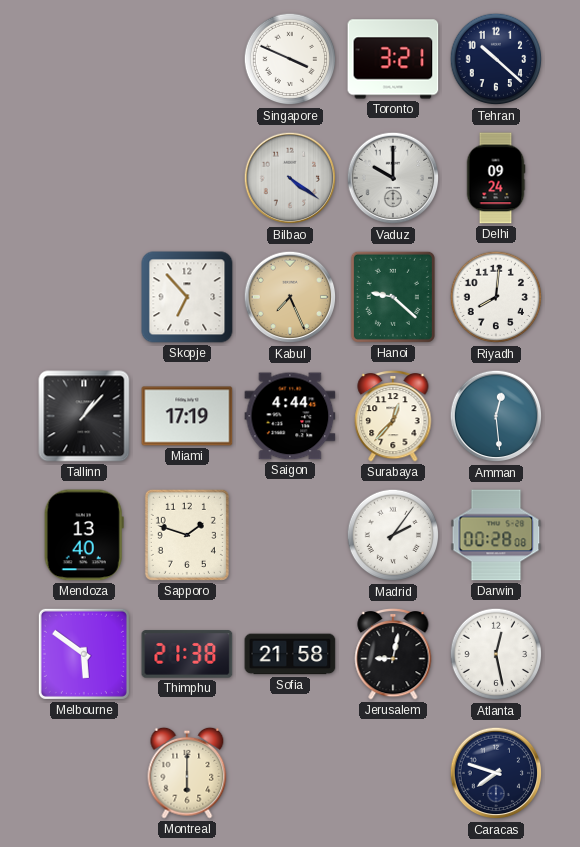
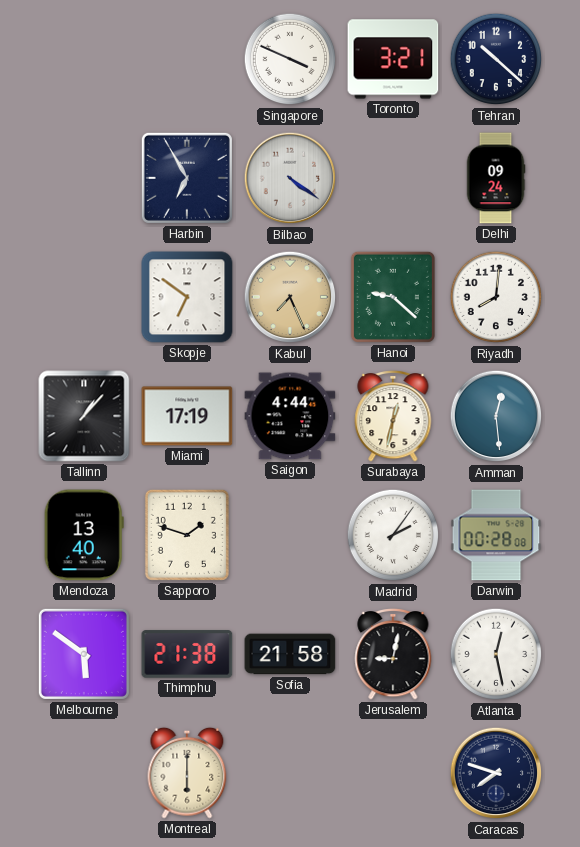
Harbin: none -> 6:55
Vaduz: 10:00 -> none
Skopje: 6:53 -> 6:51
Surabaya: 12:37 -> 12:32
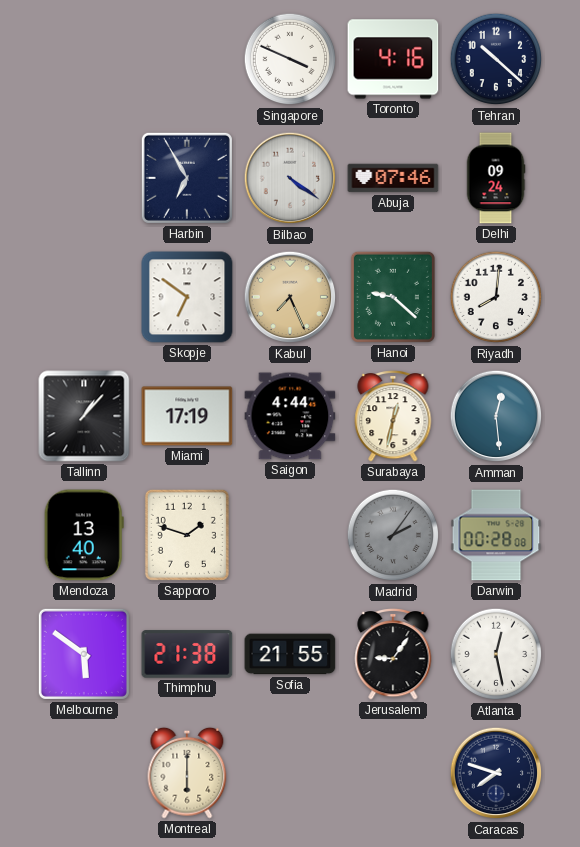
Toronto: 3:21 -> 4:16
Abuja: none -> 07:46
Madrid dial: white -> grey
Sofia: 21:58 -> 21:55
Jerusalem: 9:02 -> 9:06
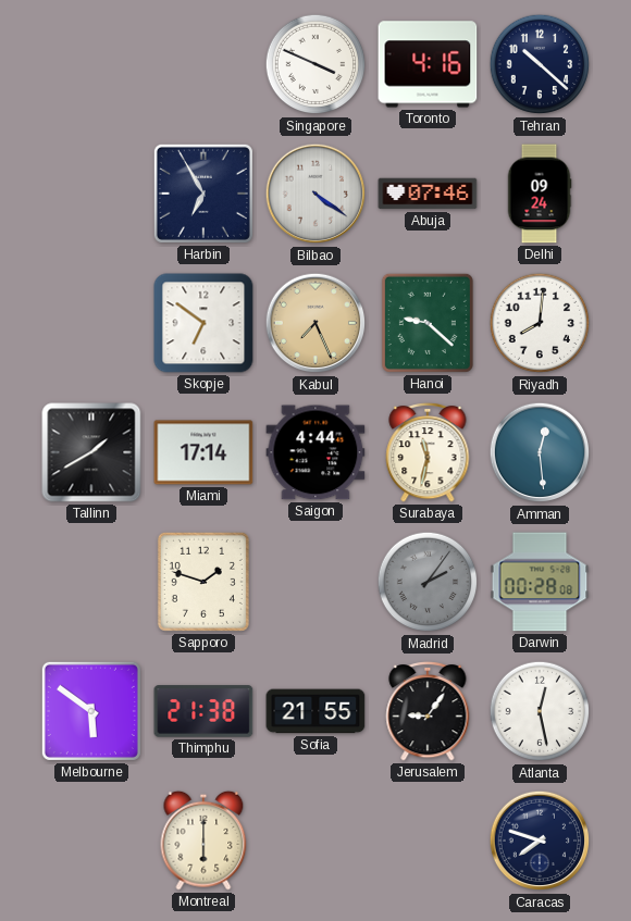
Tallinn: 1:07 -> 1:40
Miami: 17:19 -> 17:14
Surabaya: 12:32 -> 11:32
Mendoza: 13:40 -> none
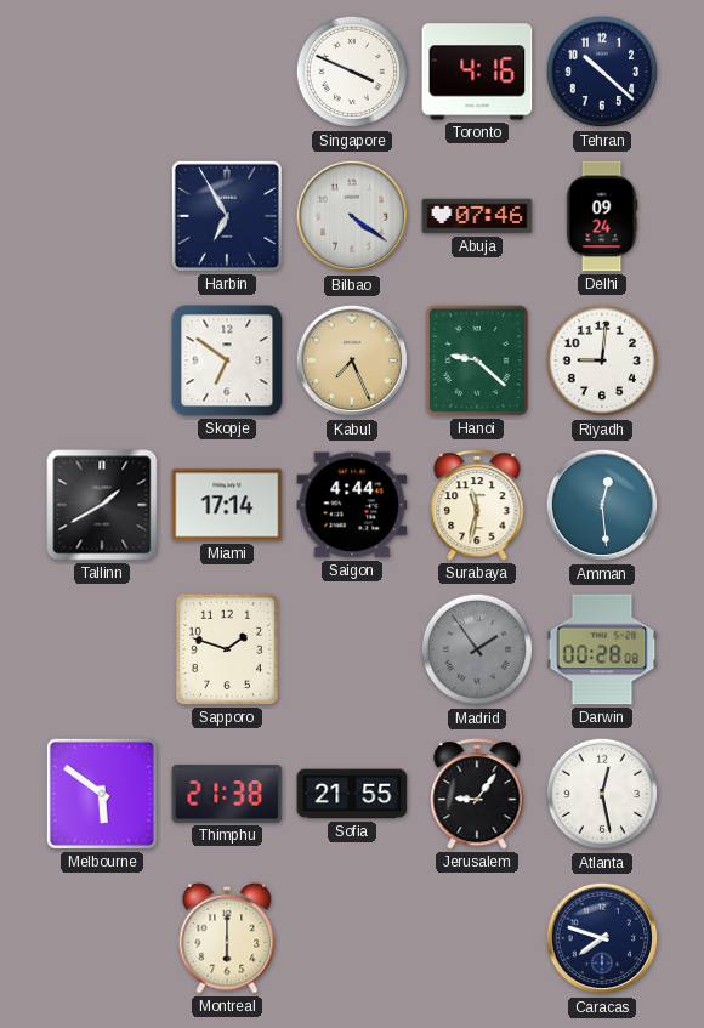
Riyadh: 8:01 -> 9:01
Madrid: 2:06 -> 1:54
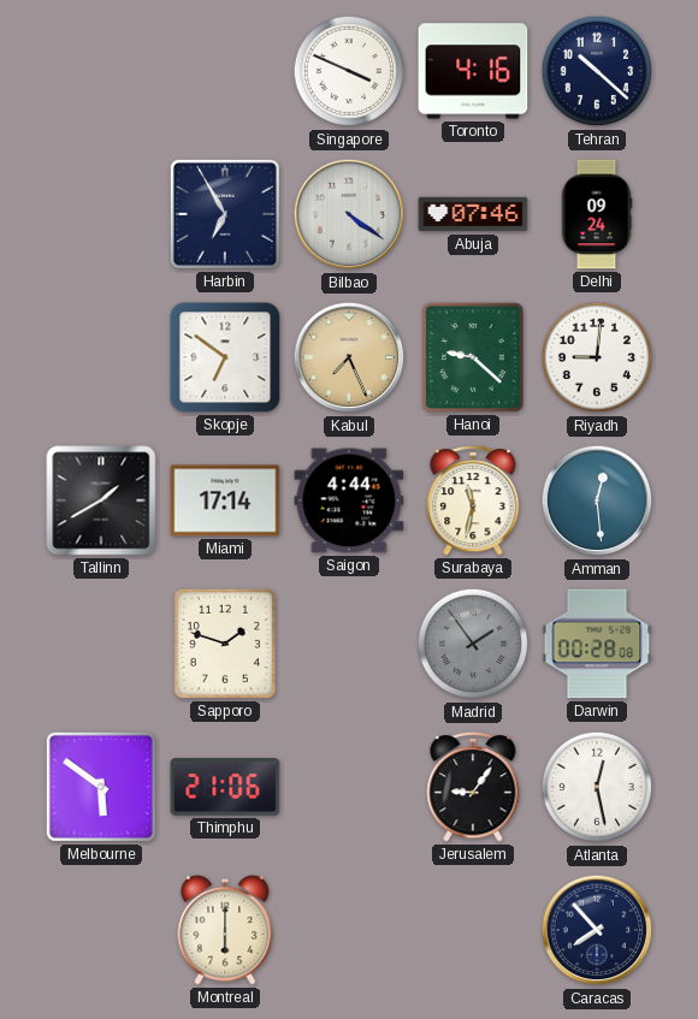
Thimphu: 21:38 -> 21:06
Sofia: 21:55 -> none
Caracas: 7:48 -> 7:53
